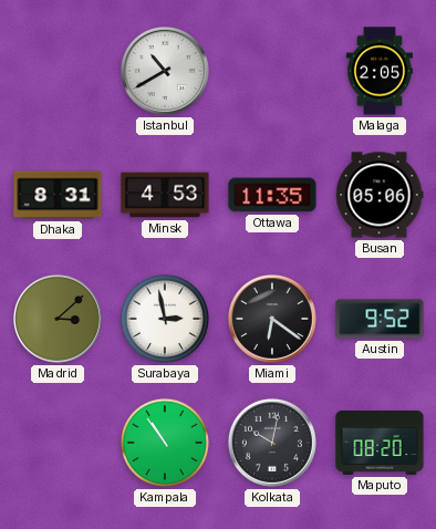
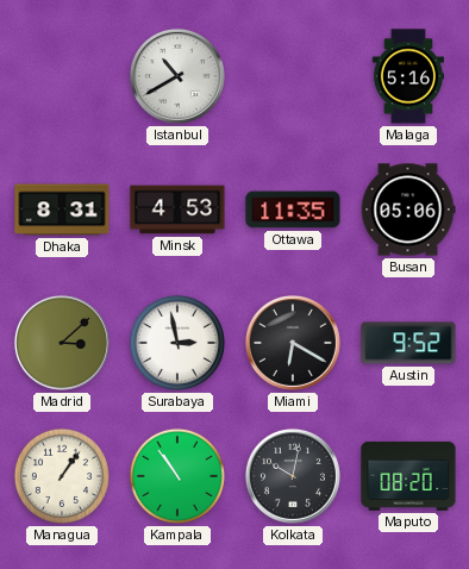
Malaga: 2:05 -> 5:16
Miami: 6:21 -> 6:20
Managua: none -> 1:06
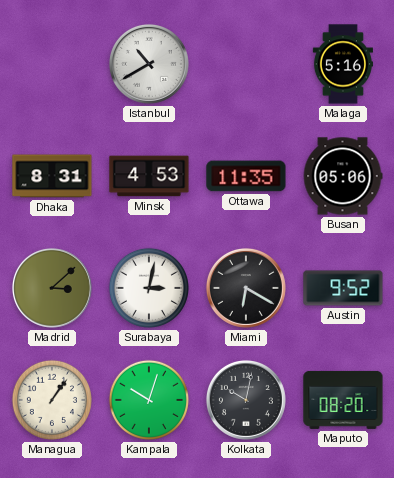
Surabaya: 2:58 -> 3:02
Kampala: 10:54 -> 10:03
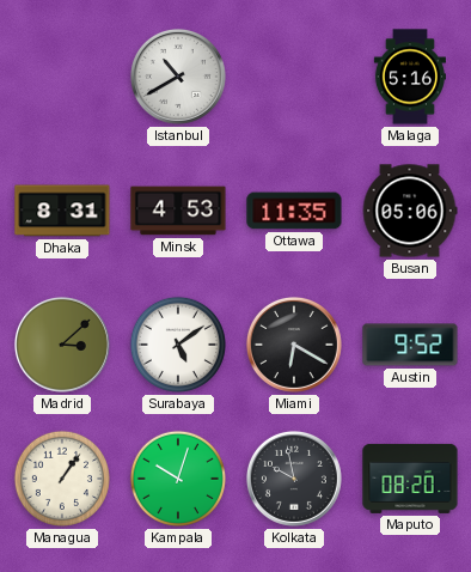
Surabaya: 3:02 -> 5:09
Kolkata: 10:02 -> 9:58
